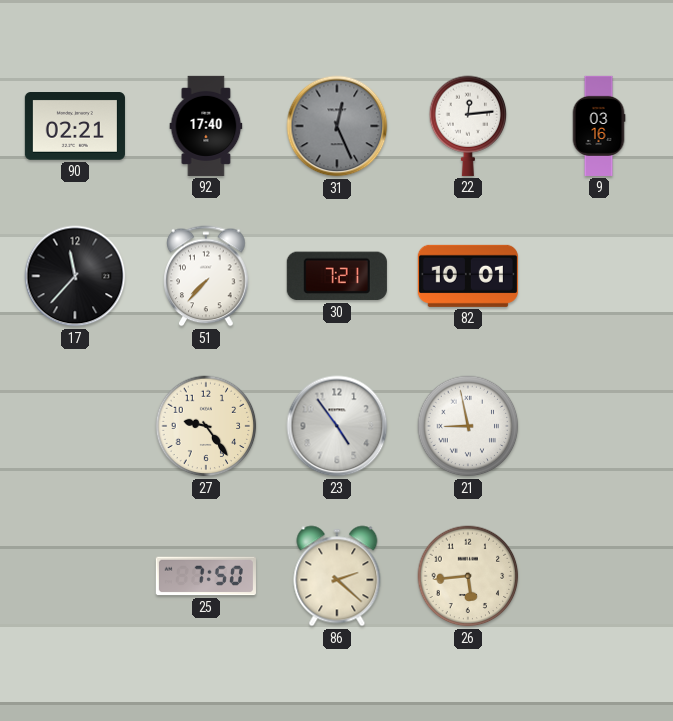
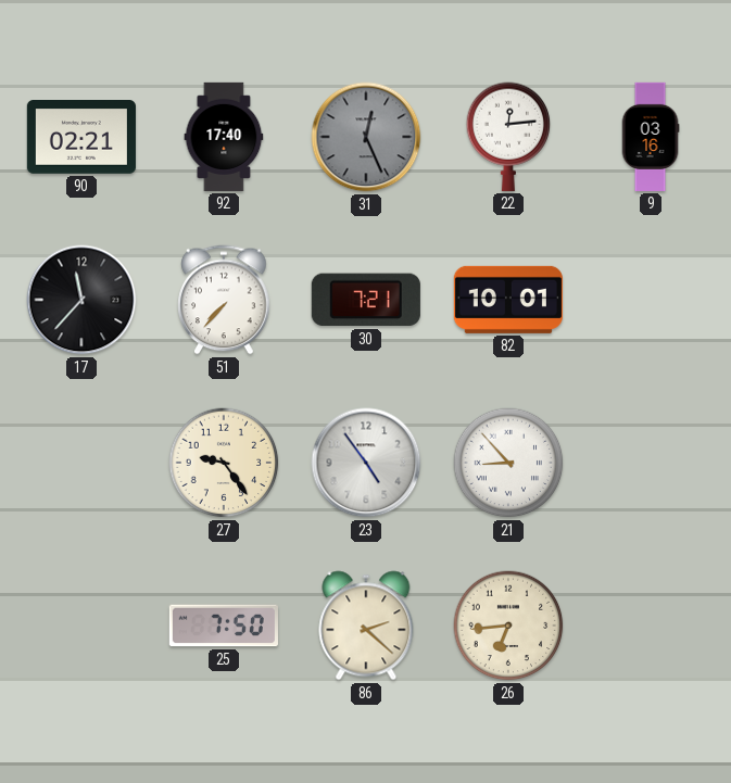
21: 8:58 -> 8:53
26: 5:44 -> 6:44
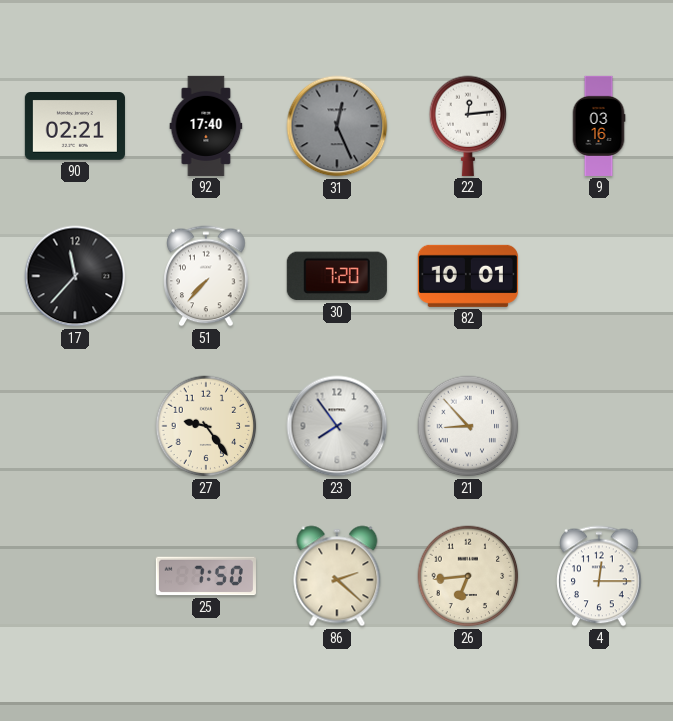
30: 7:21 -> 7:20
23: 4:54 -> 7:54
4: none -> 12:15
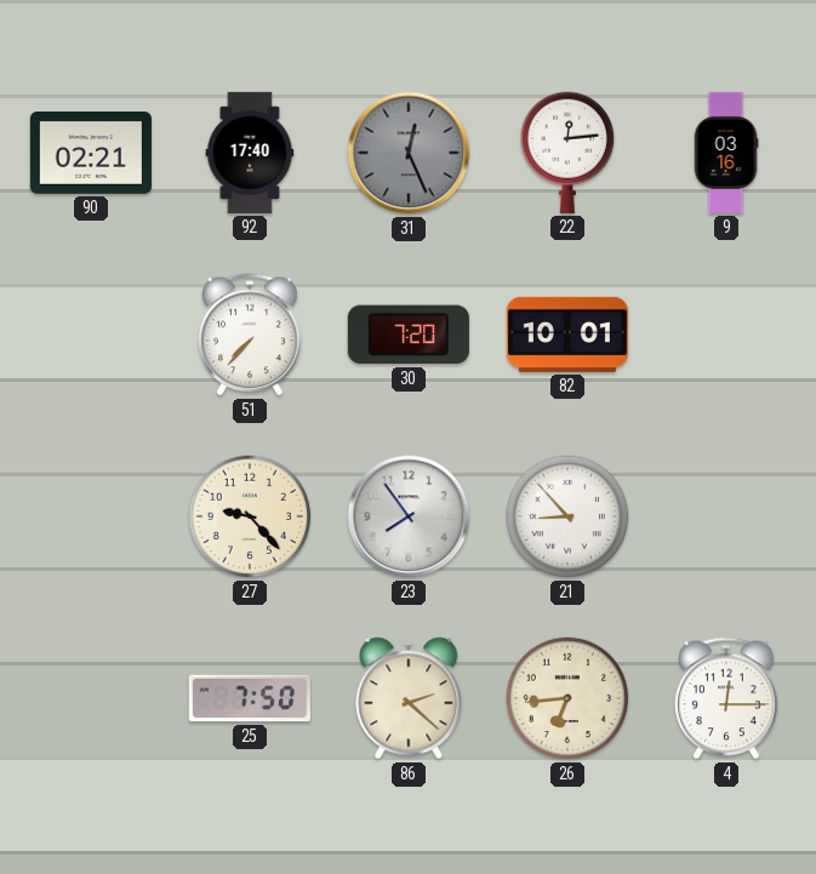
17: 11:37 -> none
27: 9:24 -> 9:23
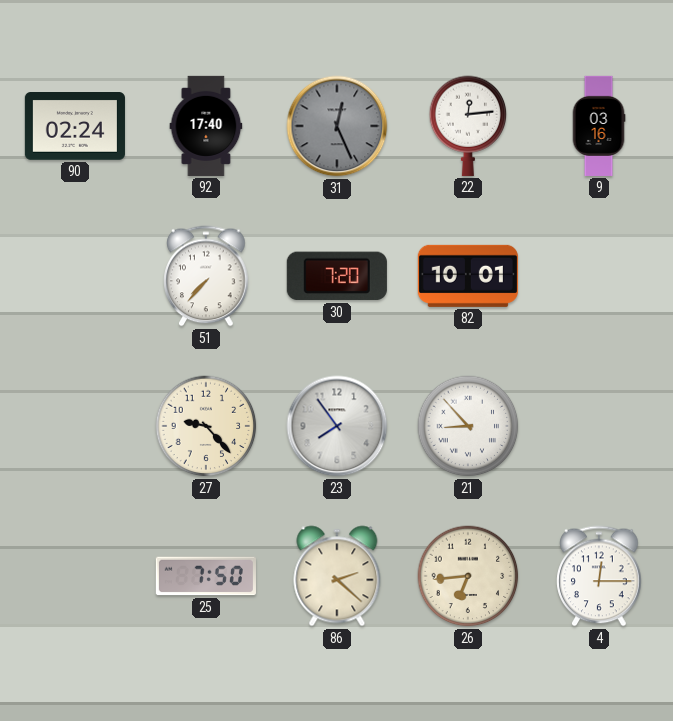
90: 02:21 -> 02:24
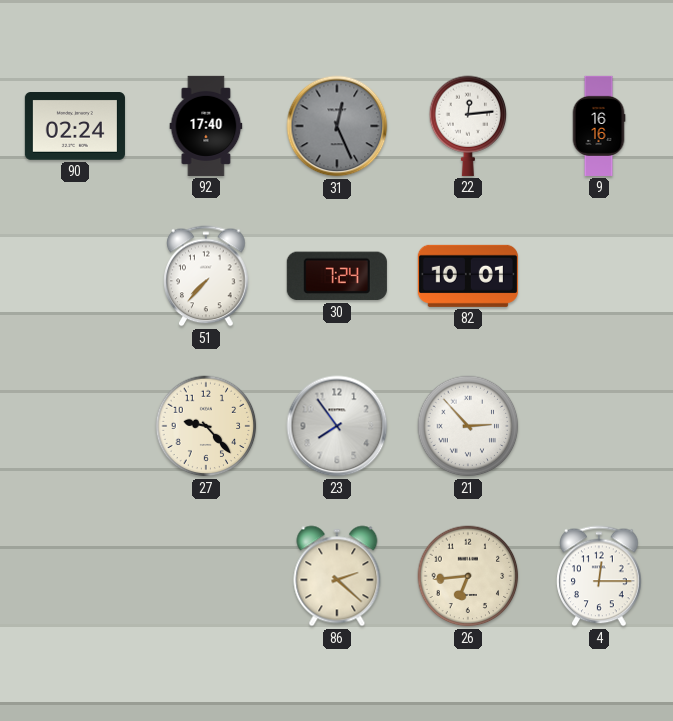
9: 03:16 -> 16:16
30: 7:20 -> 7:24
21: 8:53 -> 2:53
25: 7:50 -> none
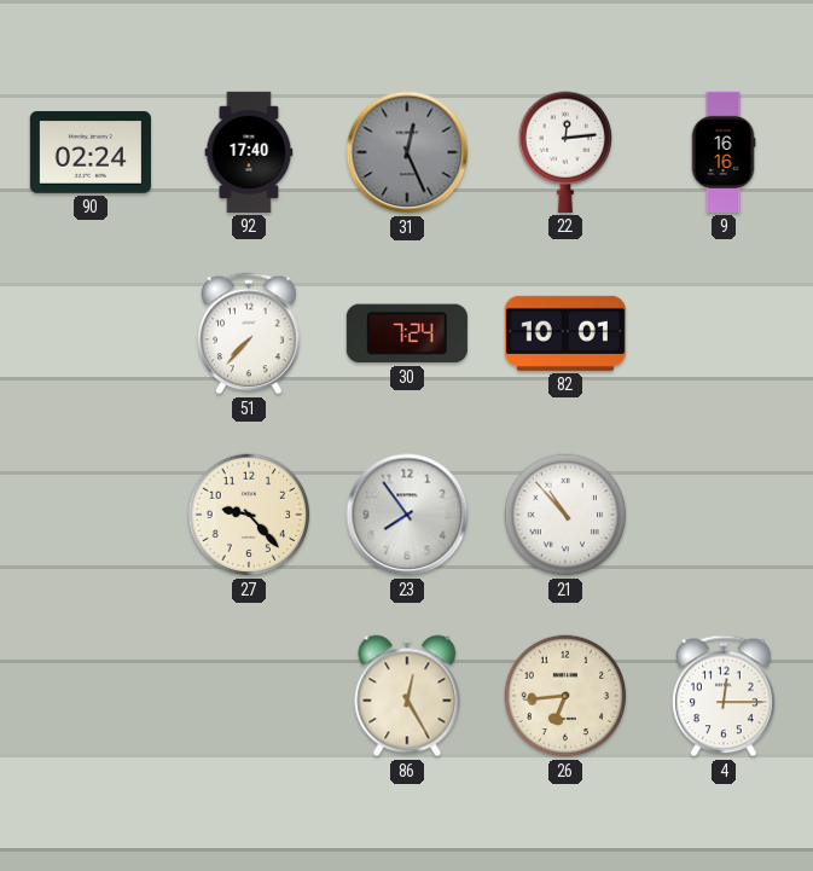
21: 2:53 -> 10:53
86: 2:22 -> 12:25
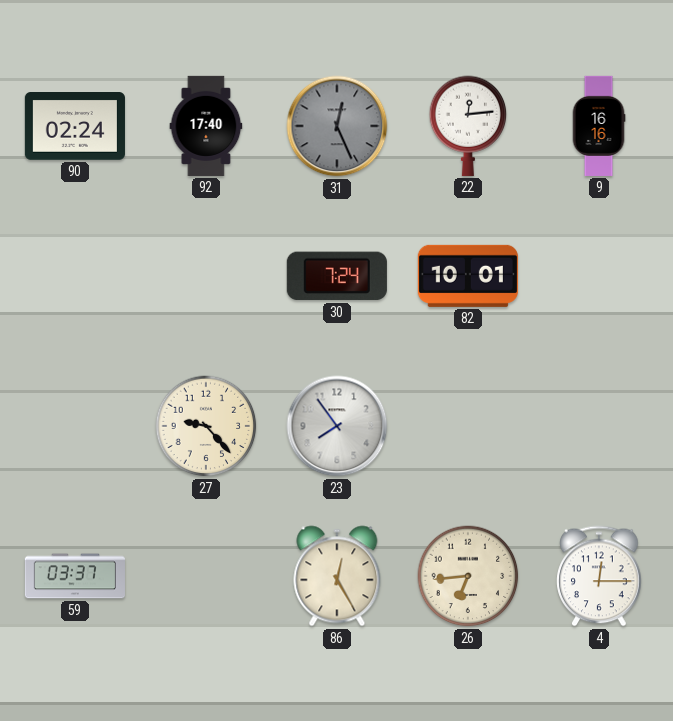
51: 7:37 -> none
21: 10:53 -> none
59: none -> 03:37
